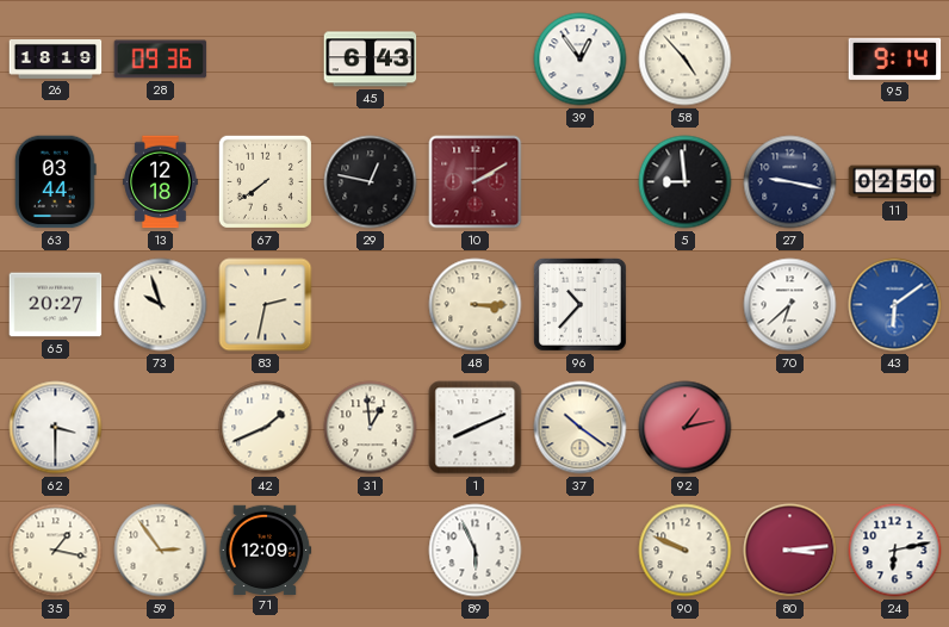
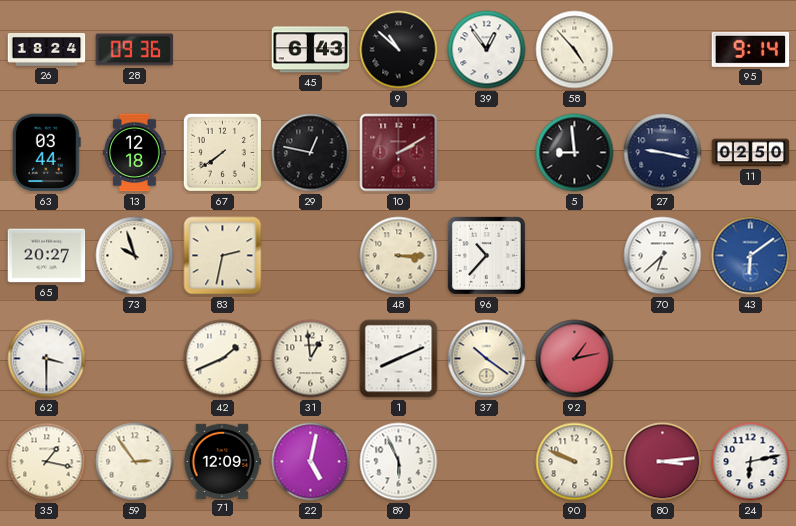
26: 18:19 -> 18:24
9: none -> 10:52
22: none -> 5:02
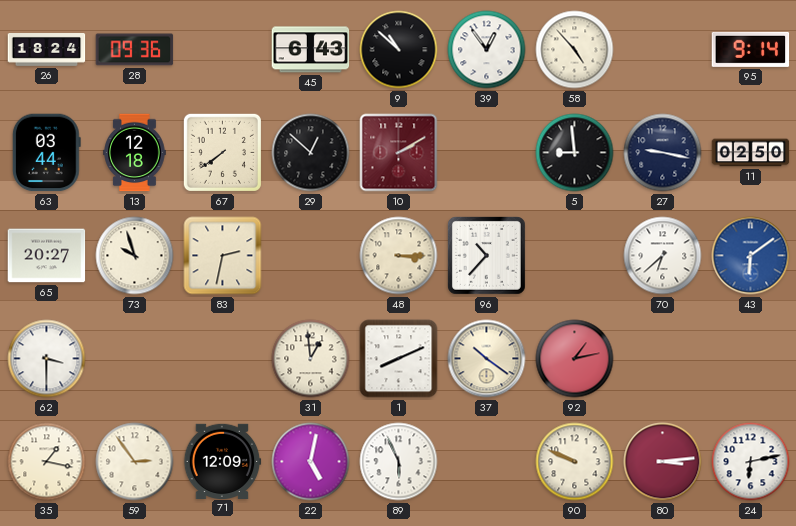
29: 12:47 -> 12:52
42: 1:41 -> none
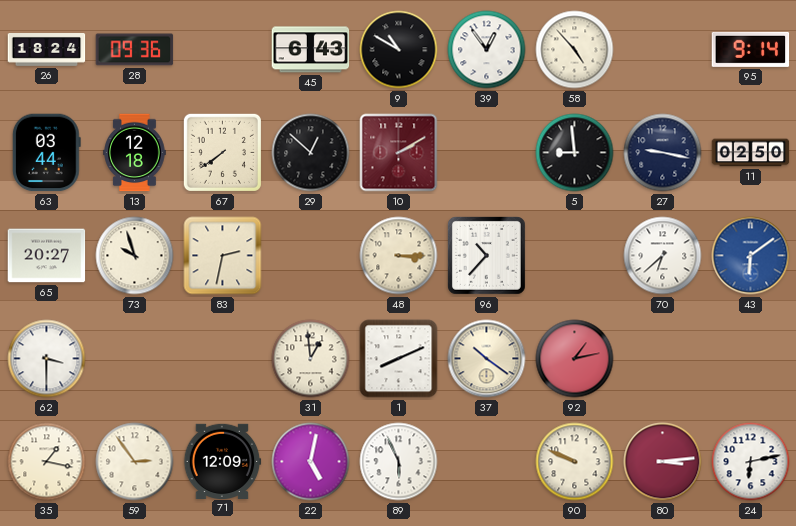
9: 10:52 -> 10:50
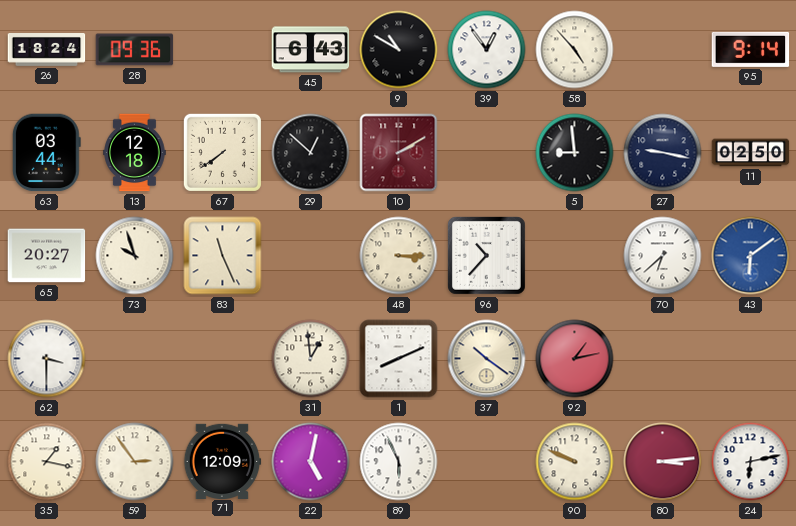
83: 2:32 -> 11:26
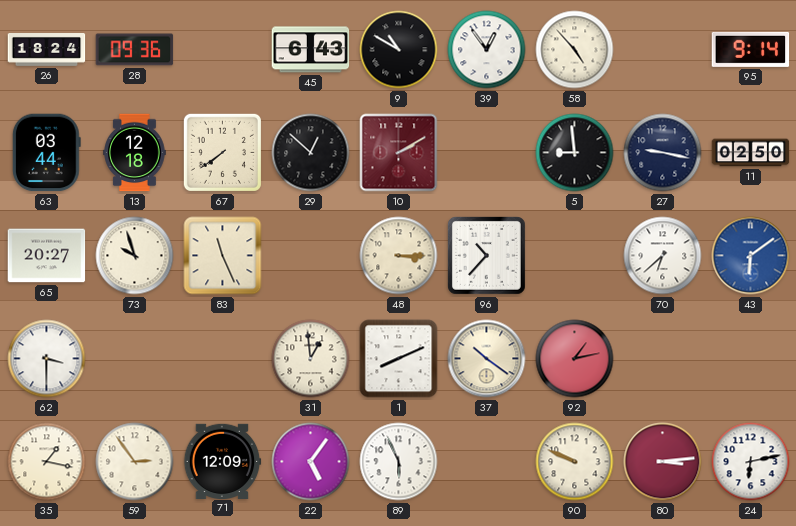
22: 5:02 -> 5:06
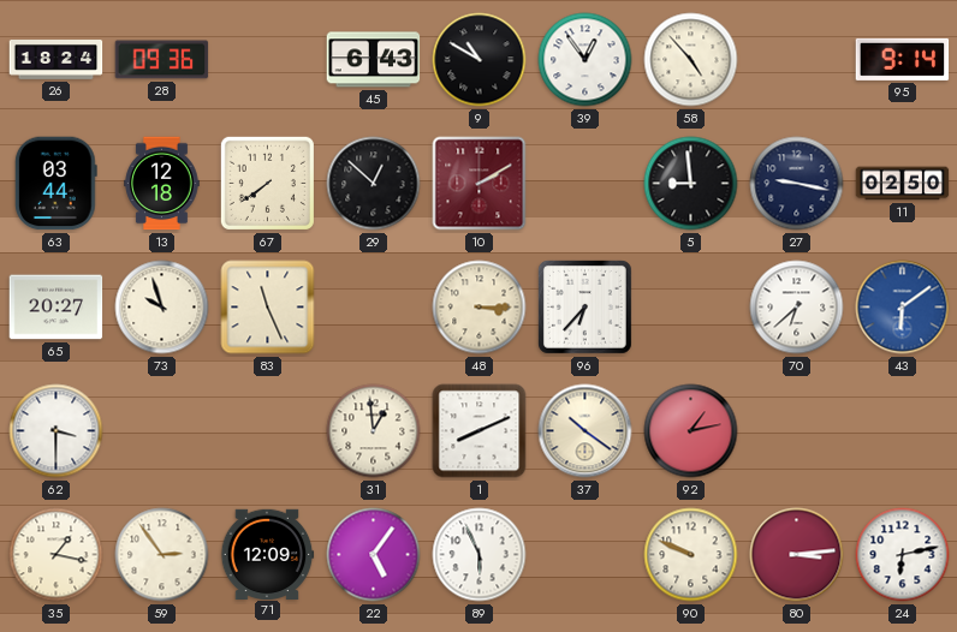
96: 10:37 -> 6:37
